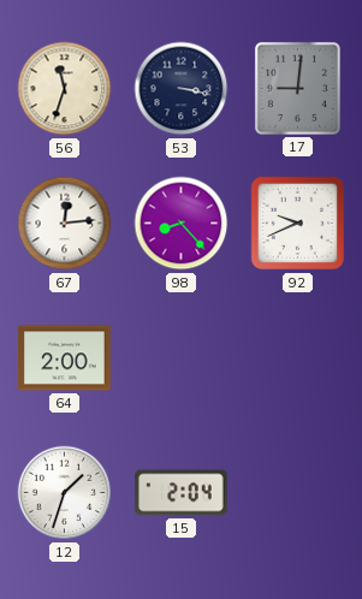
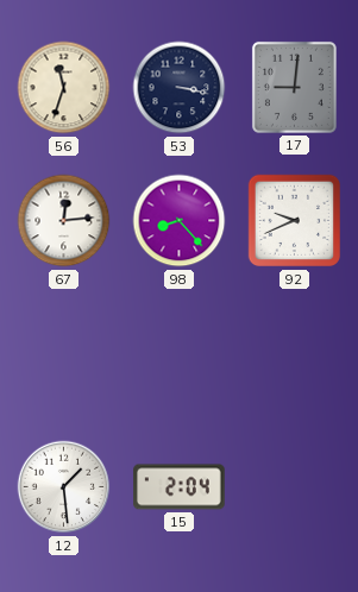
64: 2:00 -> none
12: 1:33 -> 1:29
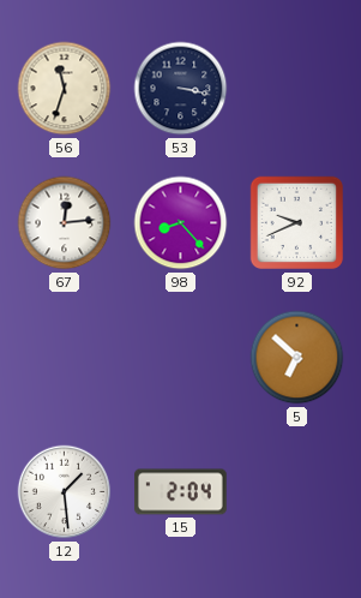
17: 9:01 -> none
5: none -> 6:52
